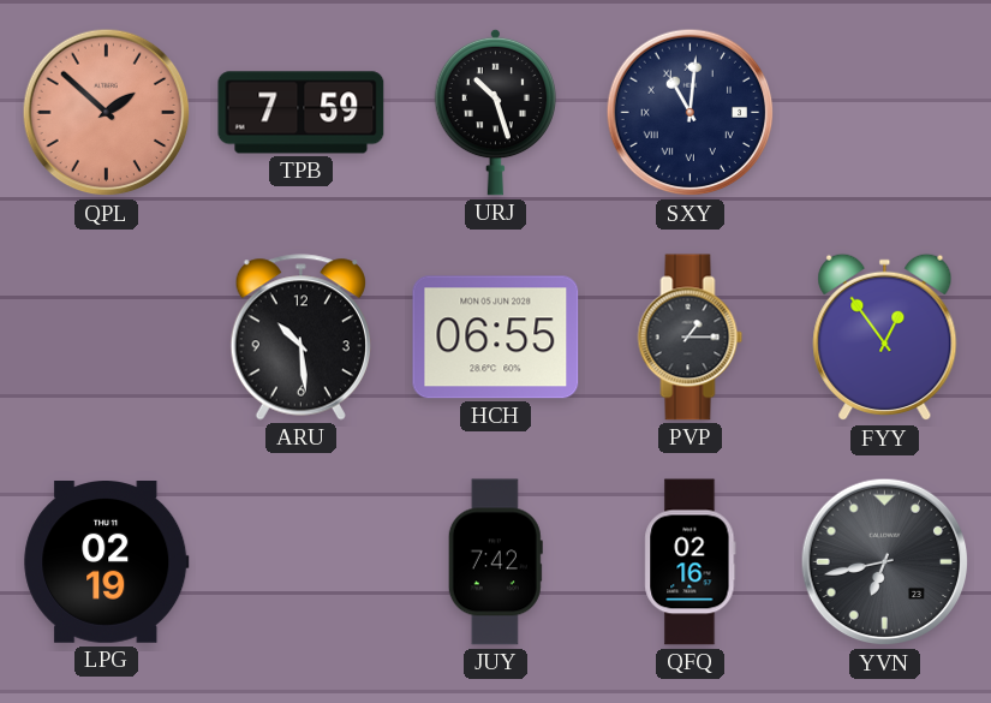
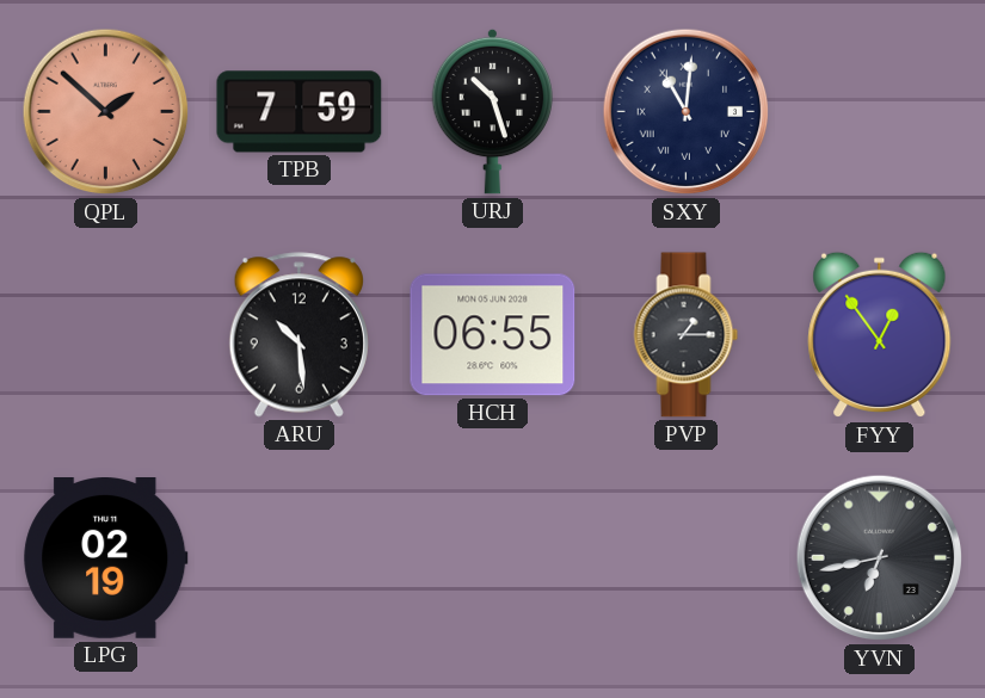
JUY: 7:42 -> none
QFQ: 02:16 -> none
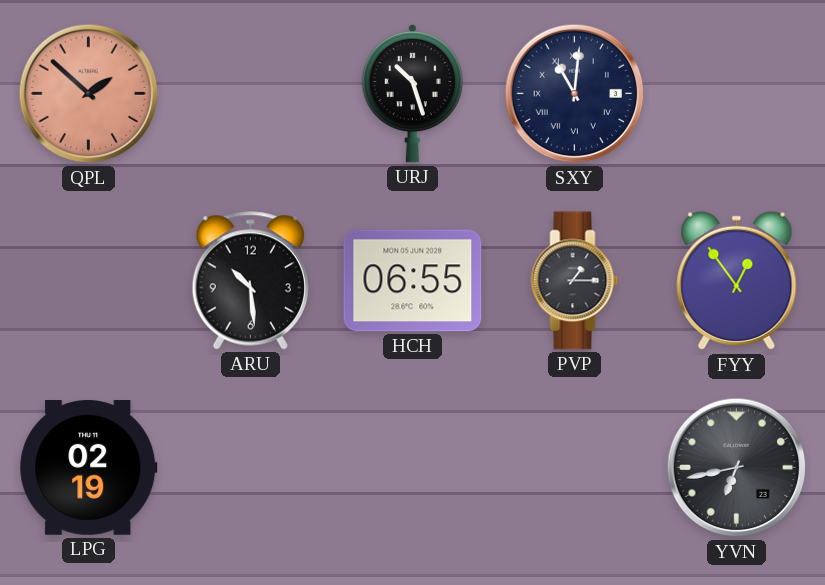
TPB: 7:59 -> none
